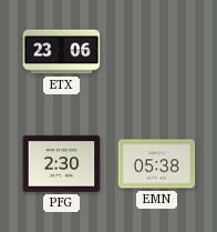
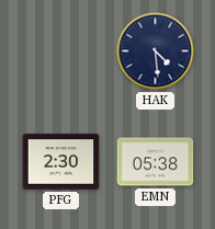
ETX: 23:06 -> none
HAK: none -> 4:29
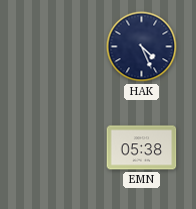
HAK: 4:29 -> 4:26
PFG: 2:30 -> none
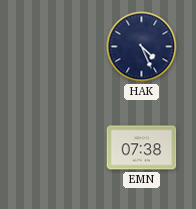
EMN: 05:38 -> 07:38
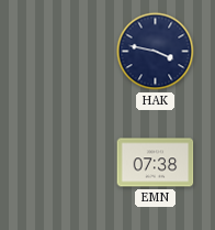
HAK: 4:26 -> 3:47
